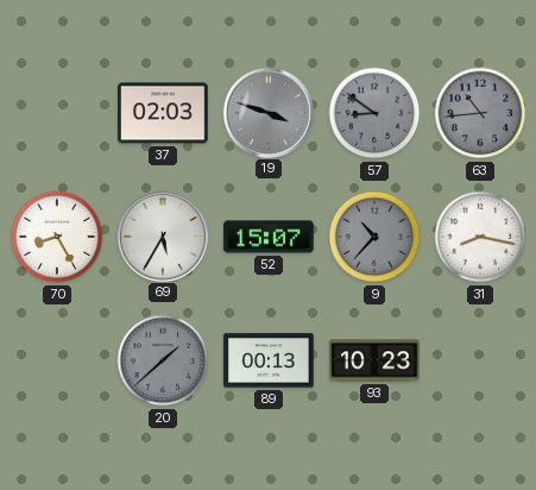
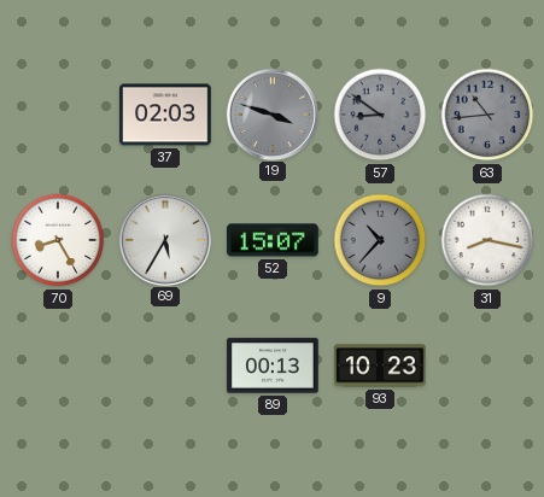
20: 1:38 -> none
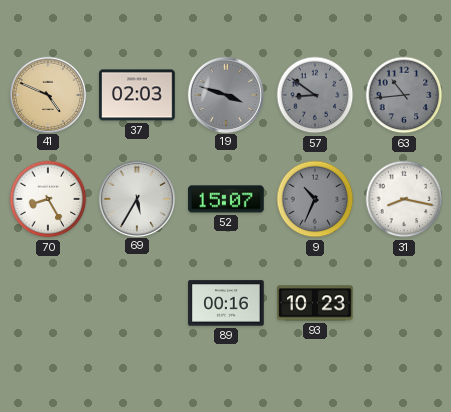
41: none -> 4:49
9: 10:37 -> 10:34
89: 00:13 -> 00:16
